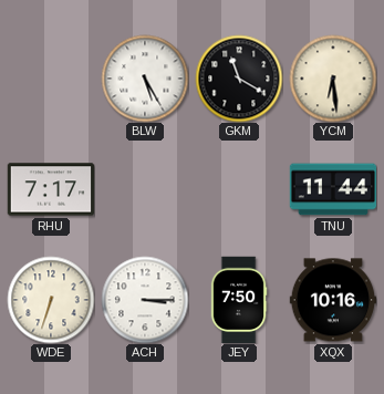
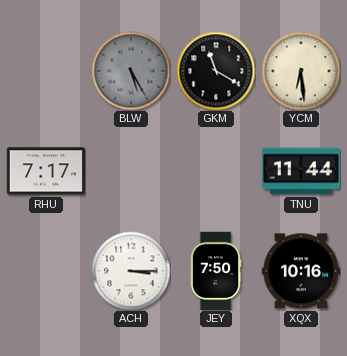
BLW dial: white -> grey
WDE: 6:33 -> none
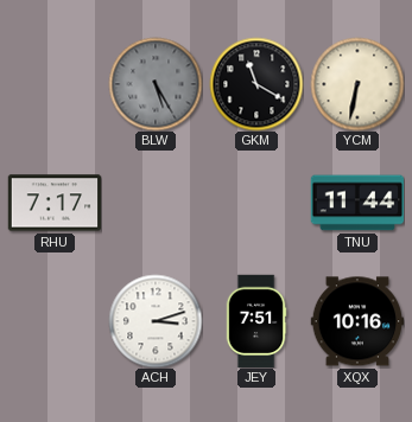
YCM: 6:29 -> 6:32
ACH: 3:15 -> 3:12
JEY: 7:50 -> 7:51
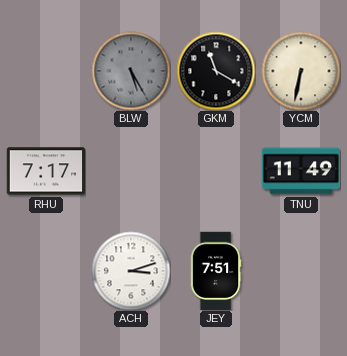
TNU: 11:44 -> 11:49
XQX: 10:16 -> none
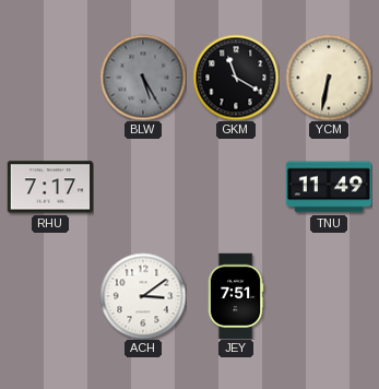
ACH: 3:12 -> 3:09
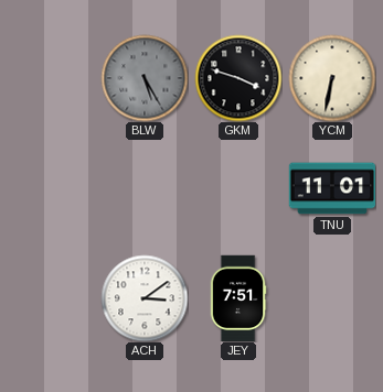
GKM: 11:20 -> 3:48
RHU: 7:17 -> none
TNU: 11:49 -> 11:01
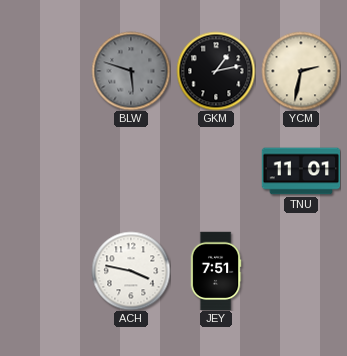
BLW: 5:25 -> 5:48
GKM: 3:48 -> 1:13
YCM: 6:32 -> 2:32
ACH: 3:09 -> 3:47
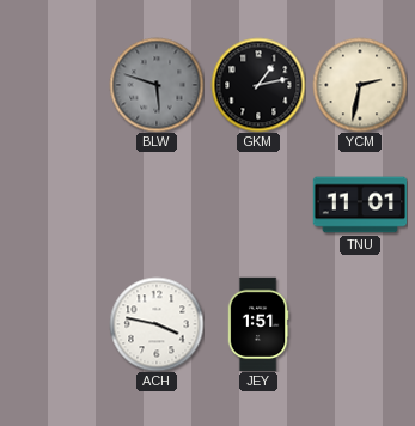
JEY: 7:51 -> 1:51
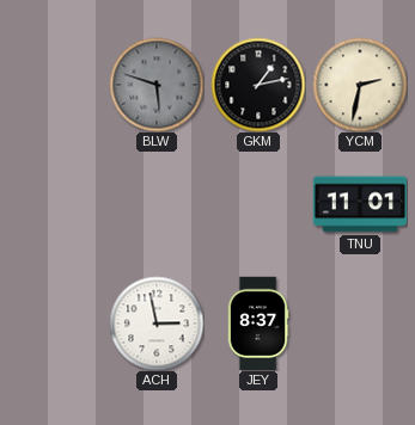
ACH: 3:47 -> 2:58
JEY: 1:51 -> 8:37
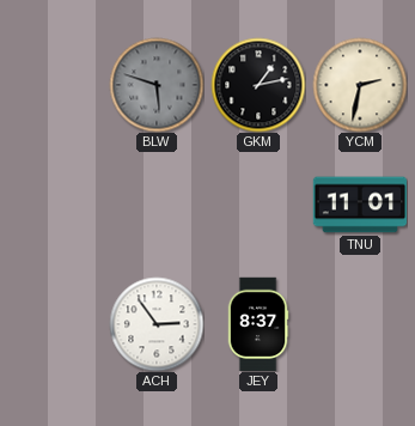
ACH: 2:58 -> 2:54
